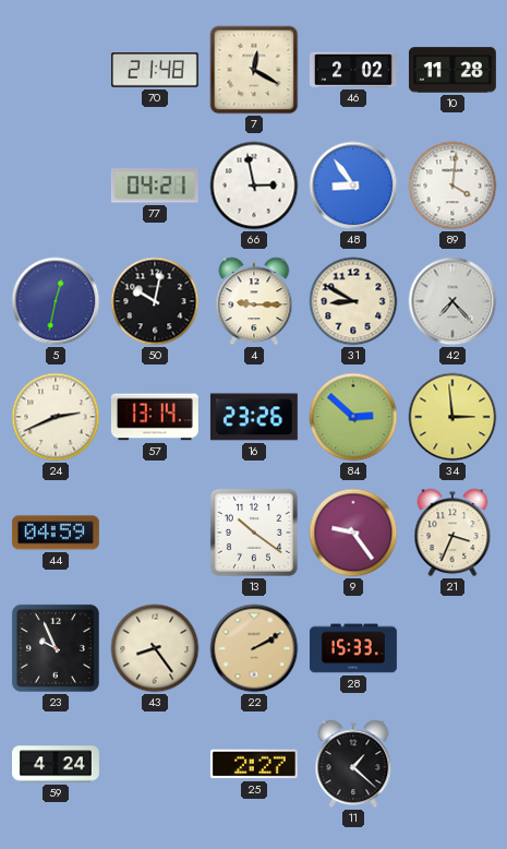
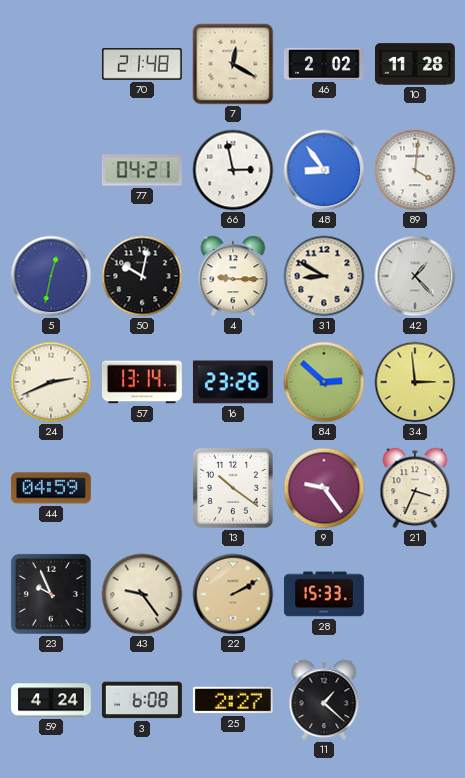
42: 7:23 -> 1:23
43: 8:24 -> 9:24
3: none -> 6:08
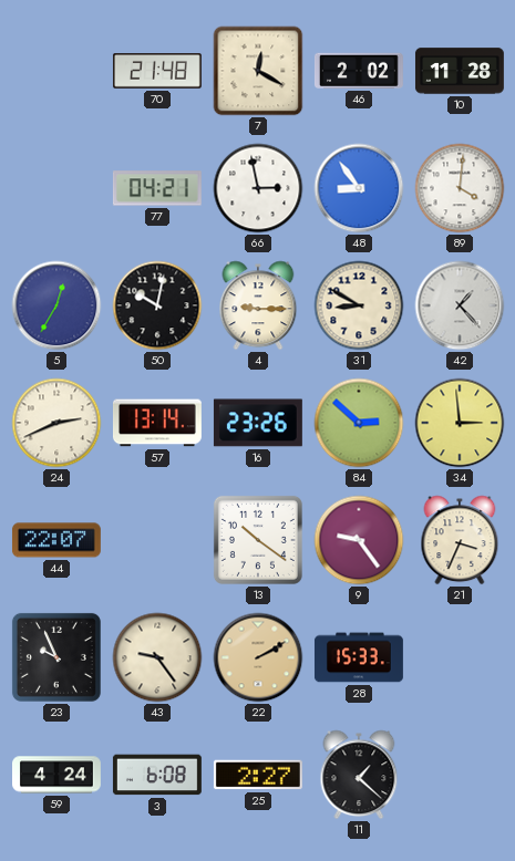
5: 12:32 -> 12:35
44: 04:59 -> 22:07
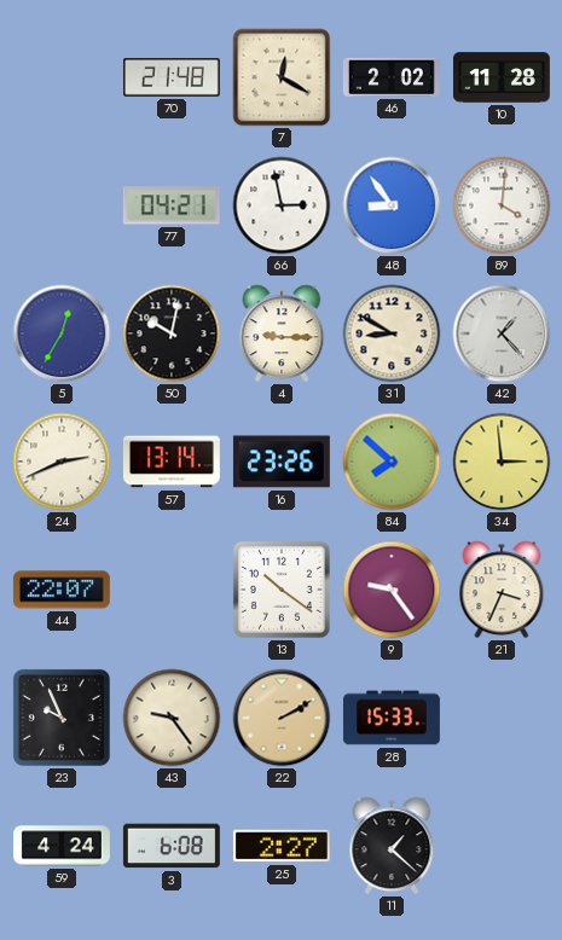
84: 2:52 -> 7:52
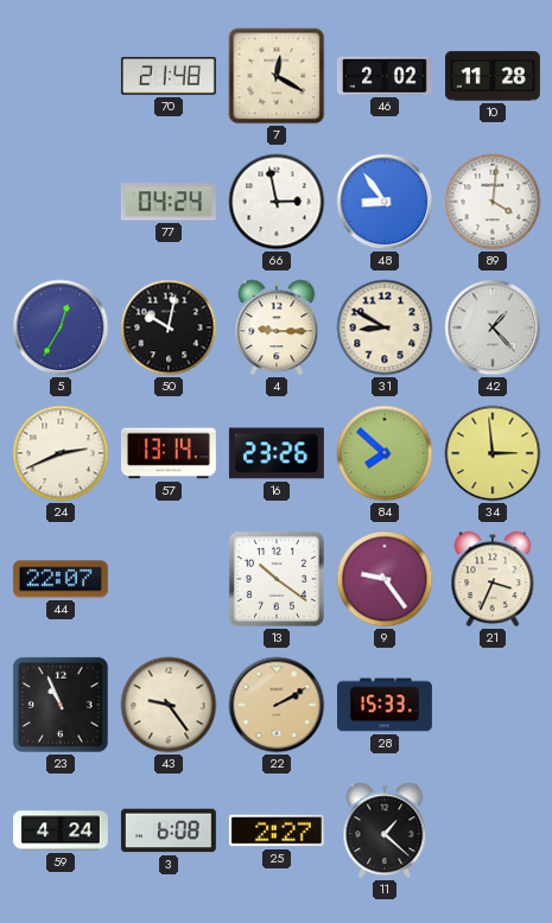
77: 04:21 -> 04:24
23: 9:56 -> 10:56
